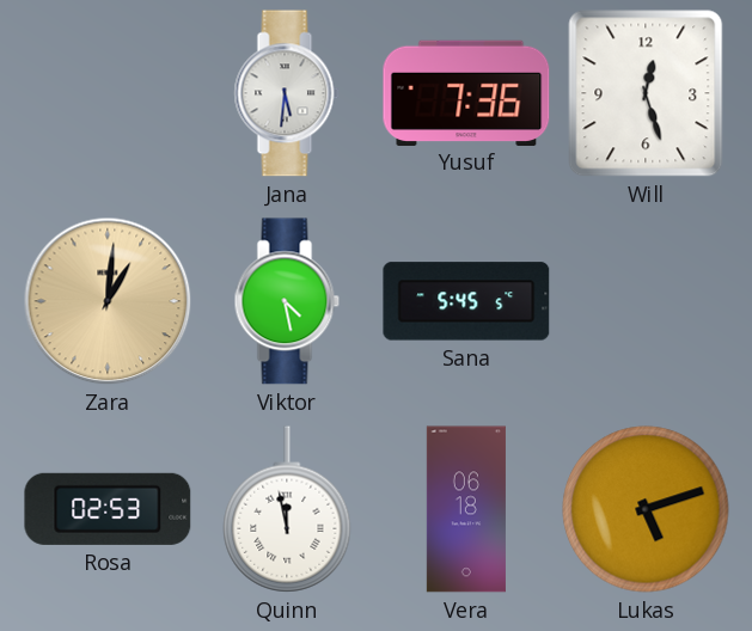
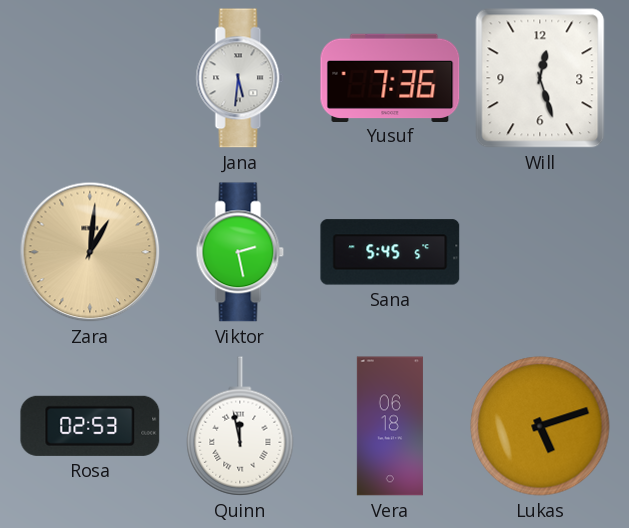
Viktor: 4:28 -> 2:28
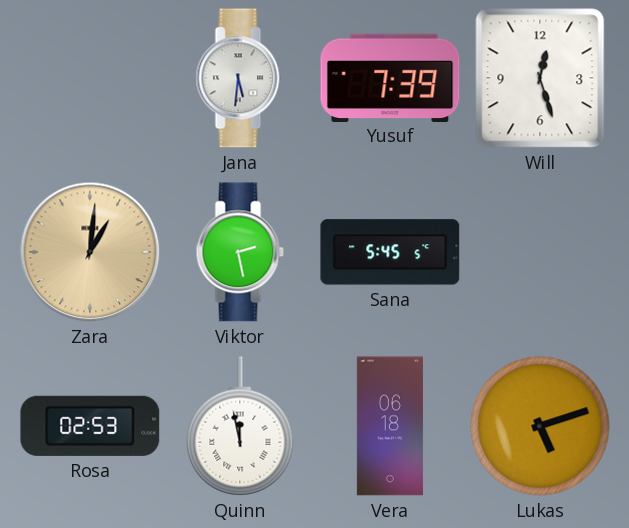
Yusuf: 7:36 -> 7:39
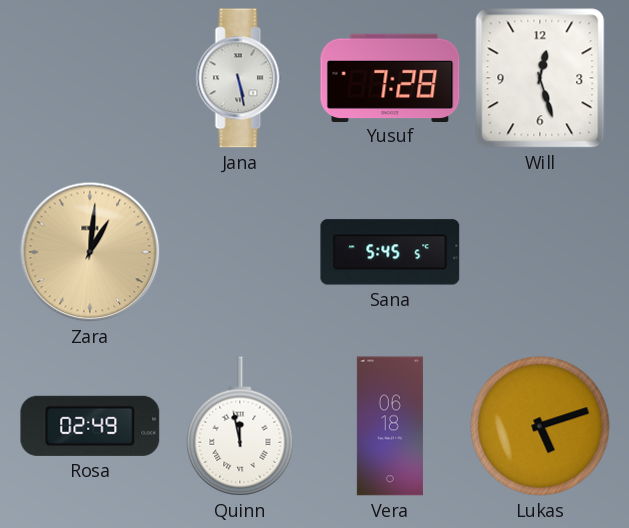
Jana: 5:31 -> 5:28
Yusuf: 7:39 -> 7:28
Viktor: 2:28 -> none
Rosa: 02:53 -> 02:49
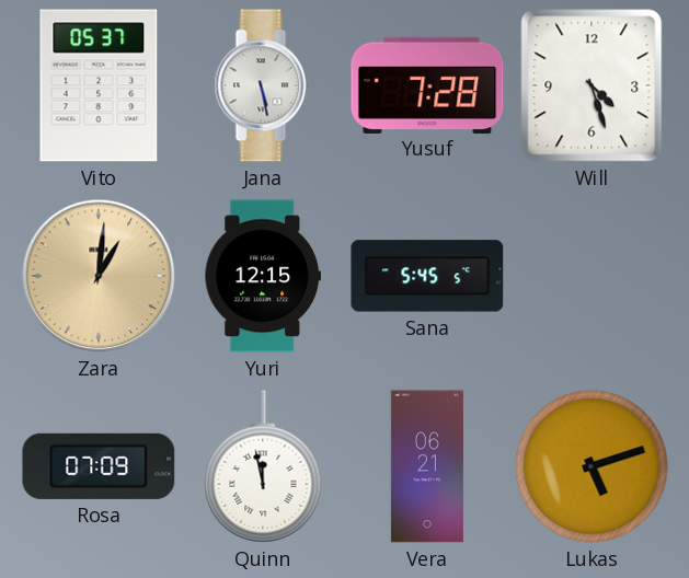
Vito: none -> 05:37
Will: 12:27 -> 4:27
Yuri: none -> 12:15
Rosa: 02:49 -> 07:09
Vera: 06:18 -> 06:21
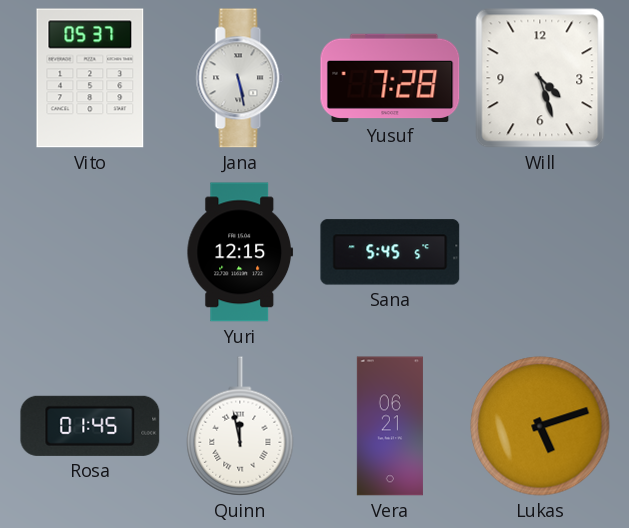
Zara: 1:01 -> none
Rosa: 07:09 -> 01:45
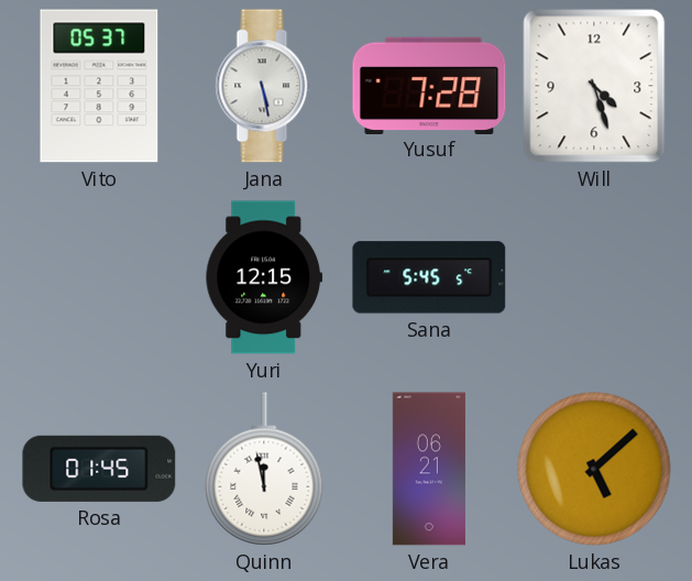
Lukas: 5:12 -> 5:08
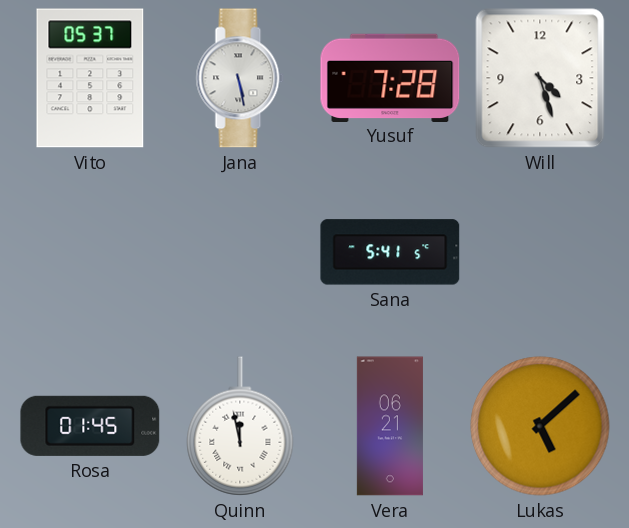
Yuri: 12:15 -> none
Sana: 5:45 -> 5:41
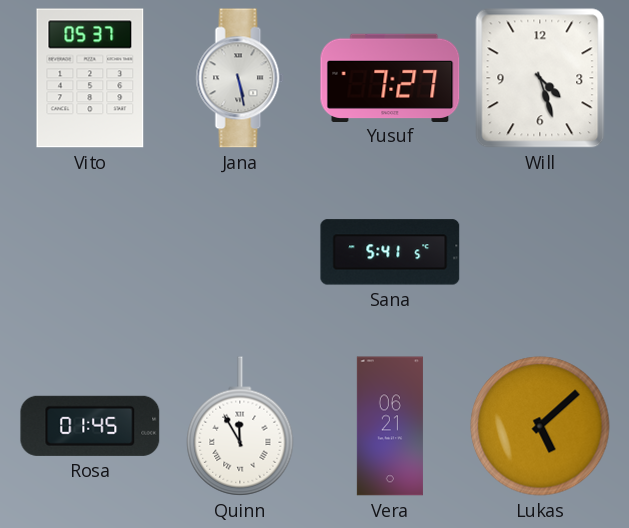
Yusuf: 7:28 -> 7:27
Quinn: 11:58 -> 11:55
